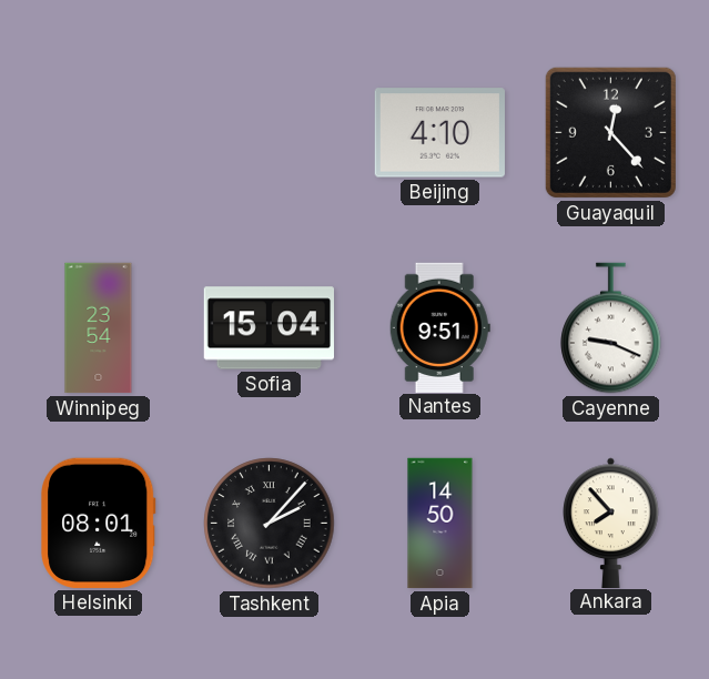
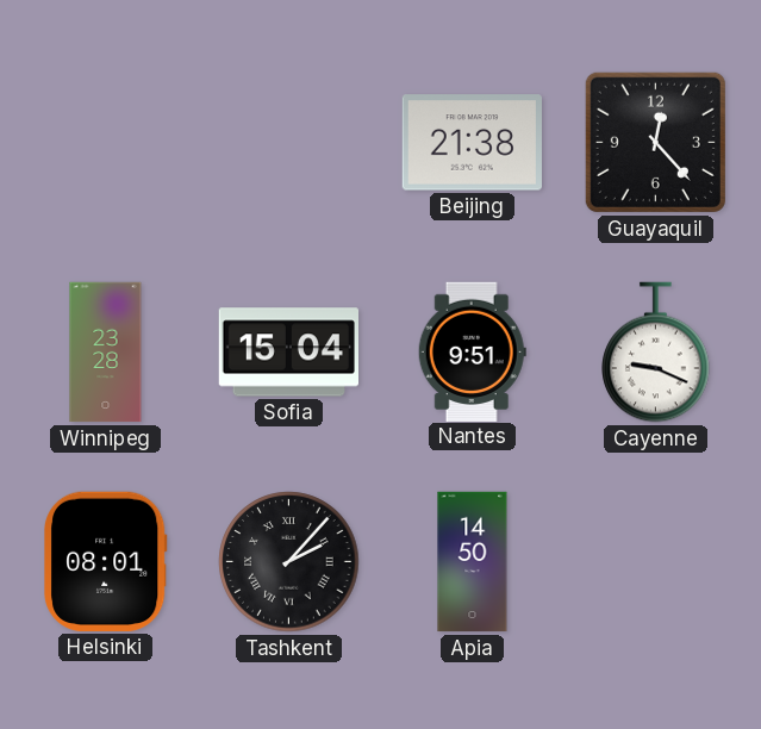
Beijing: 4:10 -> 21:38
Winnipeg: 23:54 -> 23:28
Ankara: 7:53 -> none
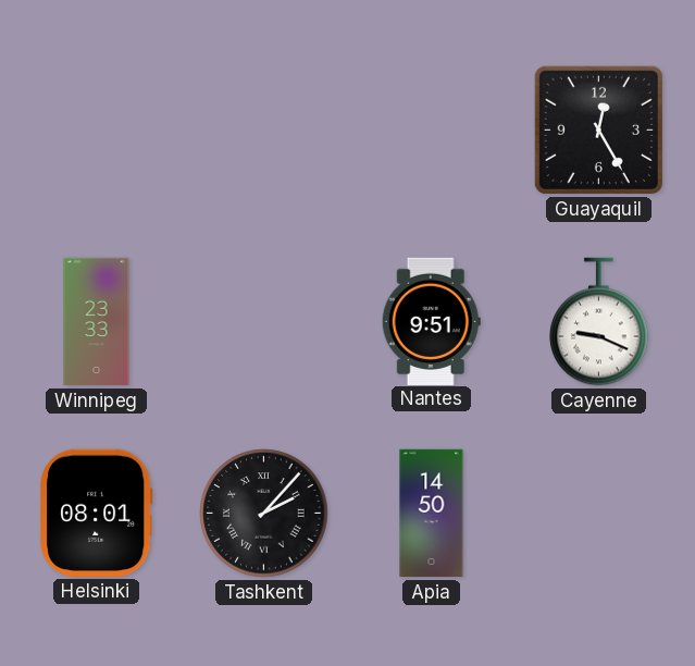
Beijing: 21:38 -> none
Guayaquil: 12:23 -> 12:25
Winnipeg: 23:28 -> 23:33
Sofia: 15:04 -> none
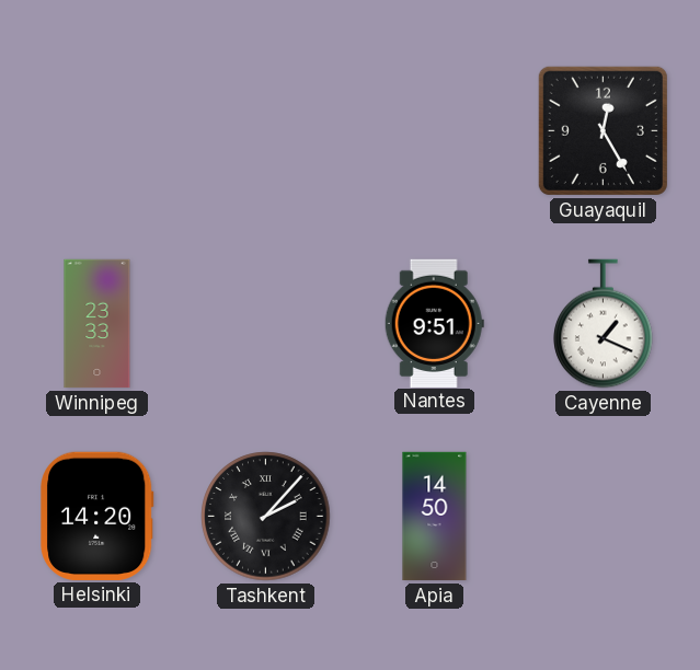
Cayenne: 9:19 -> 1:19
Helsinki: 08:01 -> 14:20
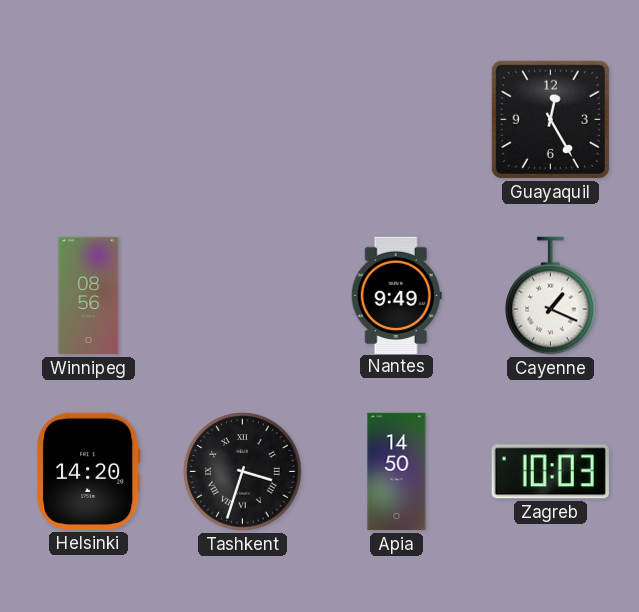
Winnipeg: 23:33 -> 08:56
Nantes: 9:51 -> 9:49
Tashkent: 2:07 -> 3:33
Zagreb: none -> 10:03
